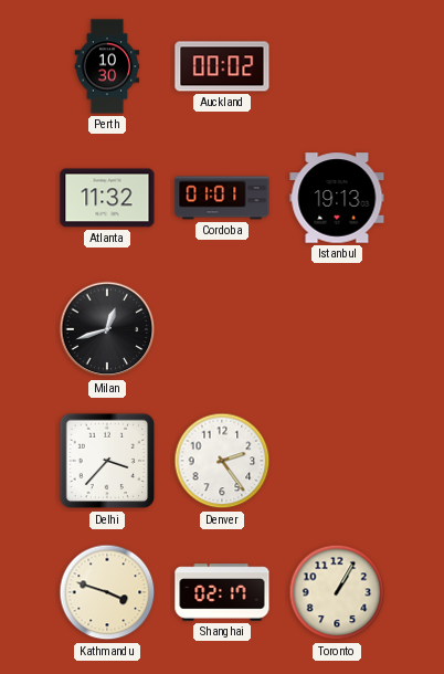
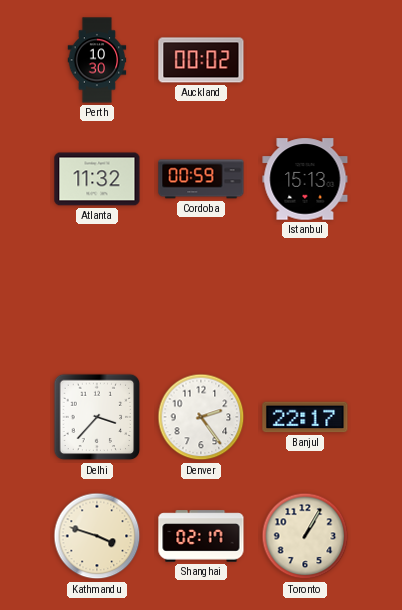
Cordoba: 01:01 -> 00:59
Istanbul: 19:13 -> 15:13
Milan: 12:42 -> none
Banjul: none -> 22:17
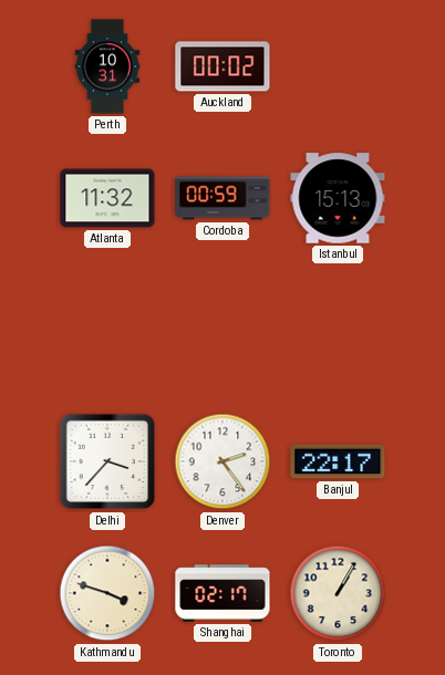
Perth: 10:30 -> 10:31
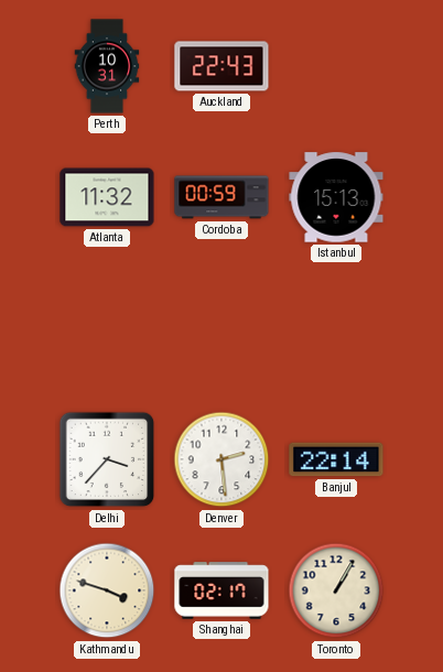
Auckland: 00:02 -> 22:43
Denver: 2:24 -> 2:29
Banjul: 22:17 -> 22:14
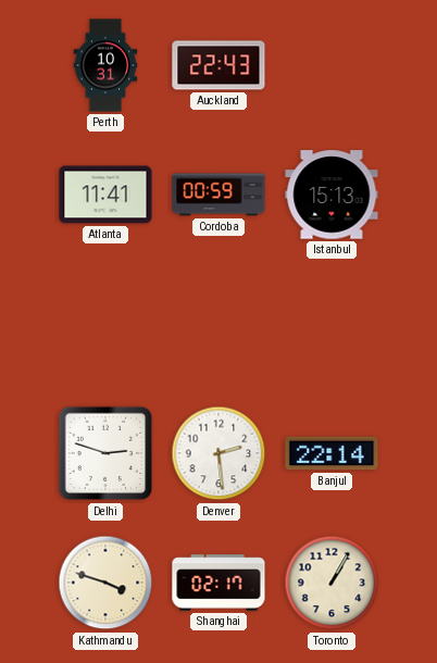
Atlanta: 11:32 -> 11:41
Delhi: 3:37 -> 2:48
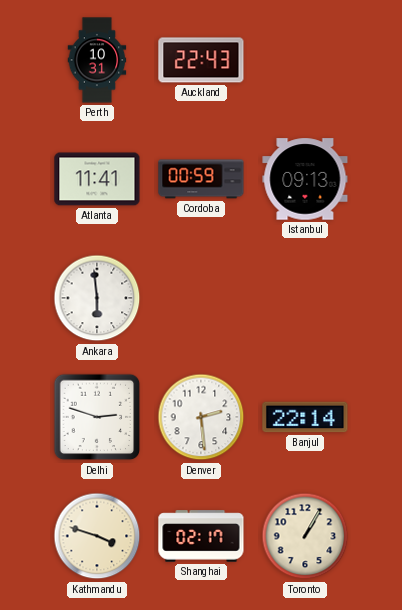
Istanbul: 15:13 -> 09:13
Ankara: none -> 5:59
